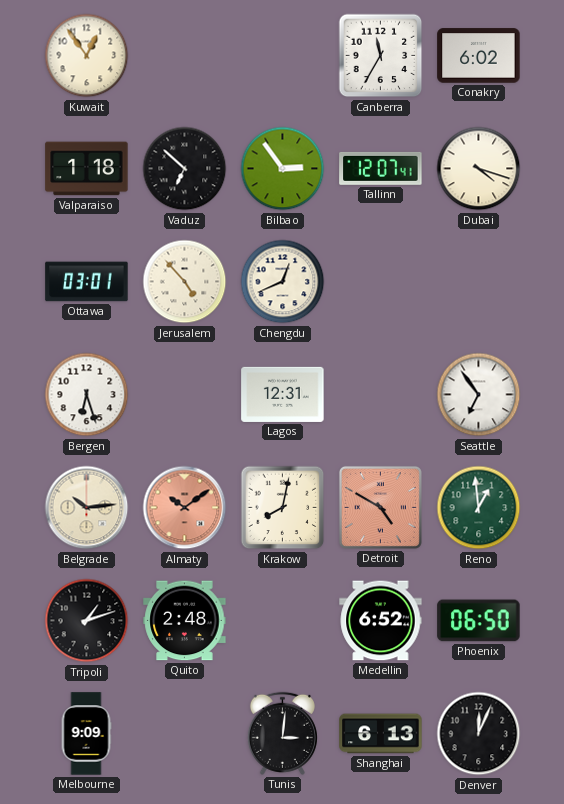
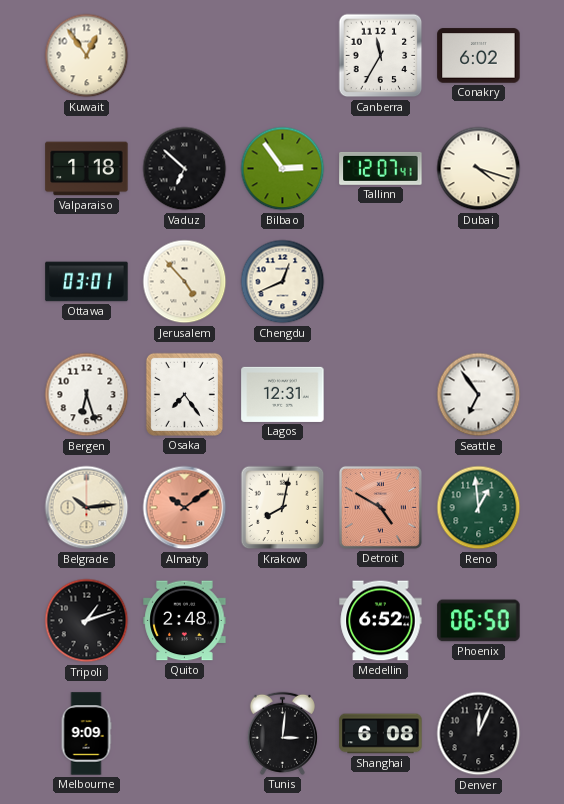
Osaka: none -> 7:24
Shanghai: 6:13 -> 6:08
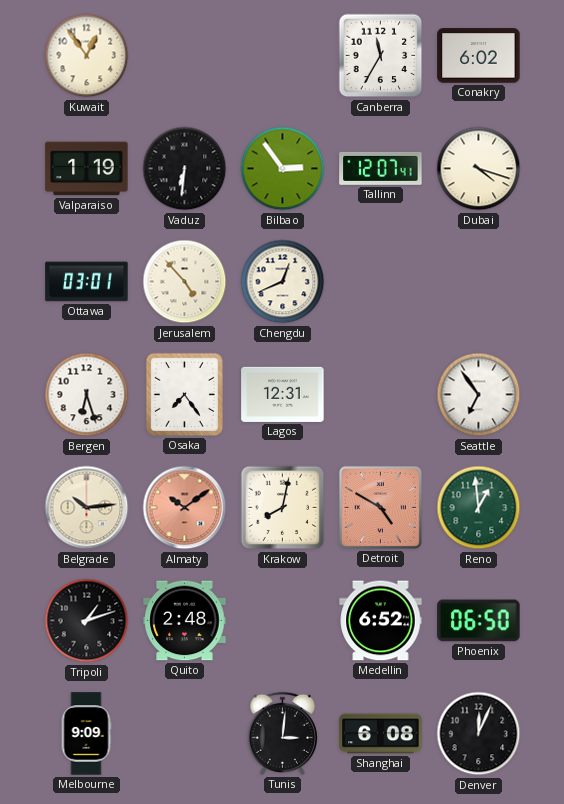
Valparaiso: 1:18 -> 1:19
Vaduz: 6:52 -> 6:31
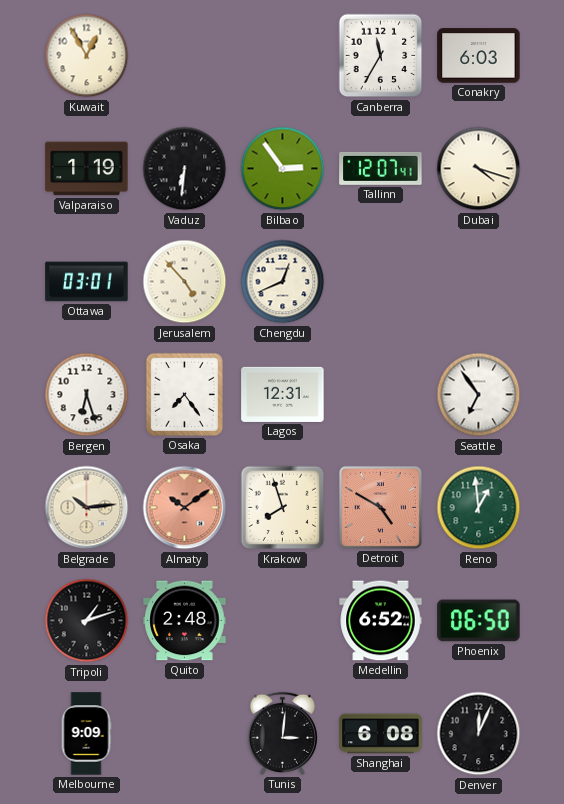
Kuwait: 12:54 -> 12:55
Conakry: 6:02 -> 6:03
Krakow: 8:02 -> 7:57
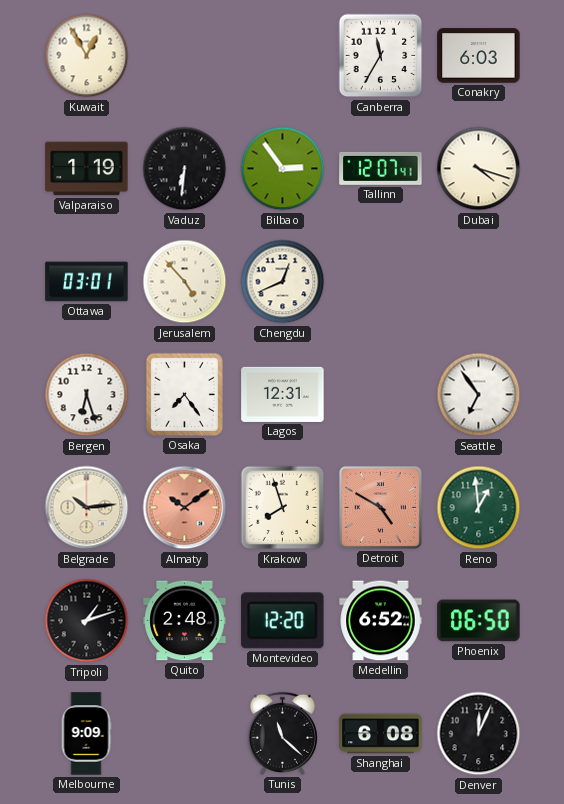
Montevideo: none -> 12:20
Tunis: 3:01 -> 11:22
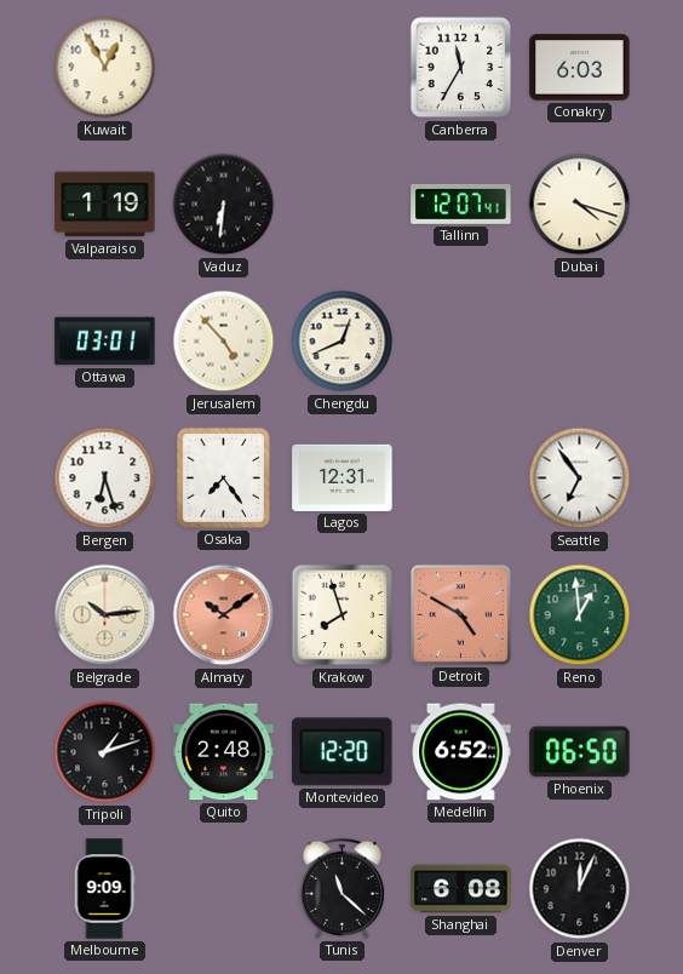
Bilbao: 2:54 -> none
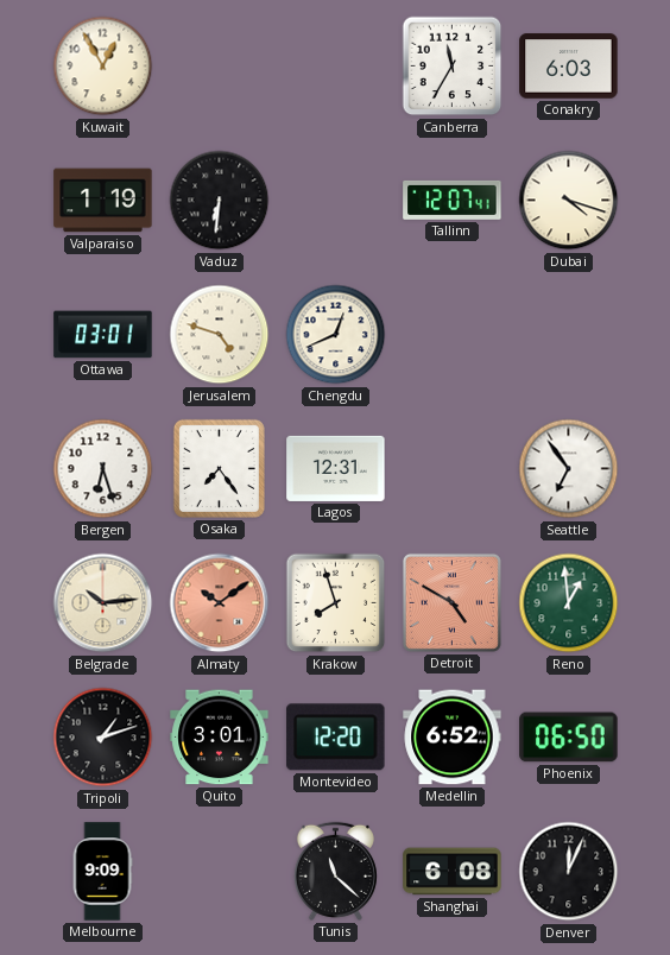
Jerusalem: 4:53 -> 4:48
Quito: 2:48 -> 3:01
